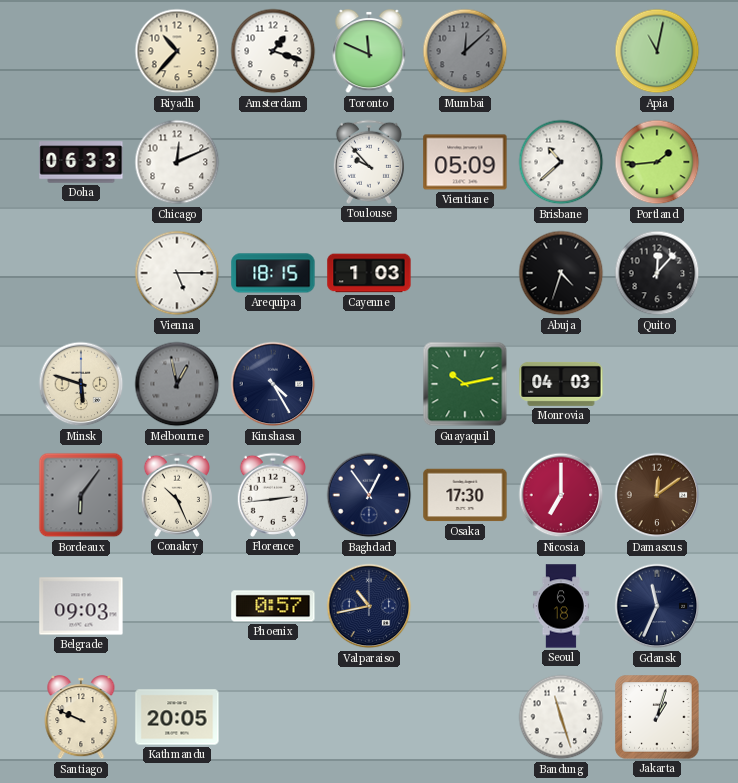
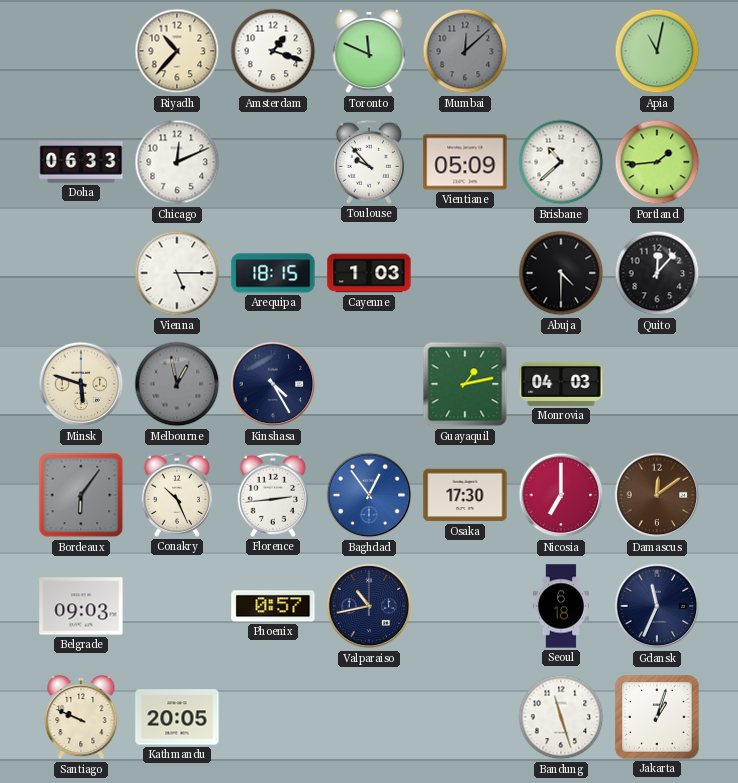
Abuja: 4:33 -> 4:30
Guayaquil: 10:13 -> 1:13
Baghdad dial: navy -> blue
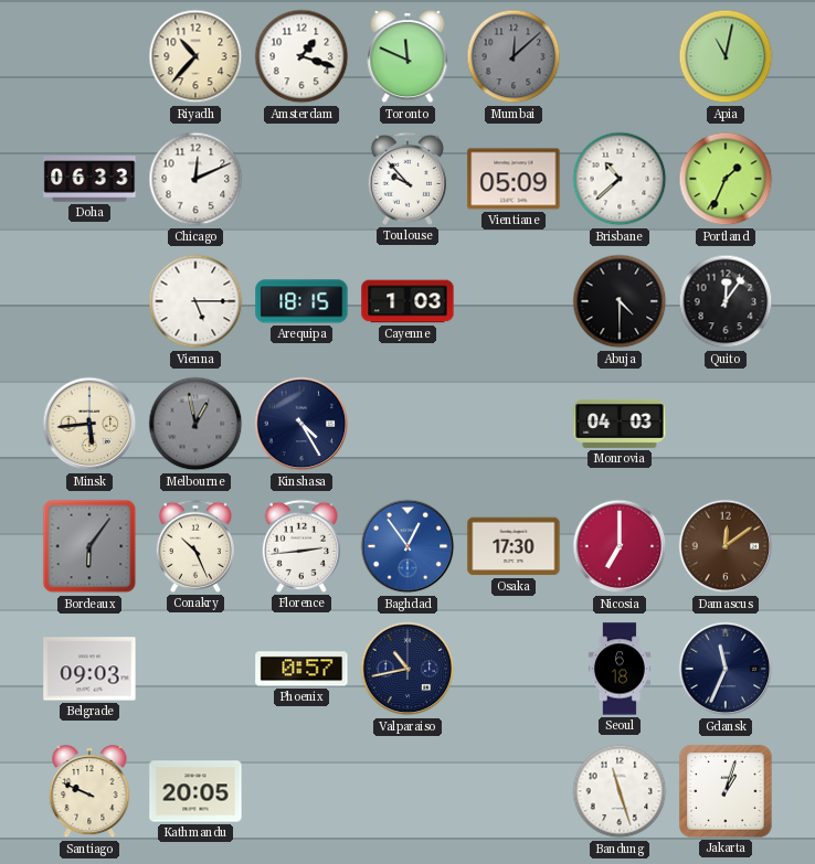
Portland: 1:44 -> 1:34
Quito: 12:07 -> 12:06
Minsk: 5:48 -> 5:44
Guayaquil: 1:13 -> none
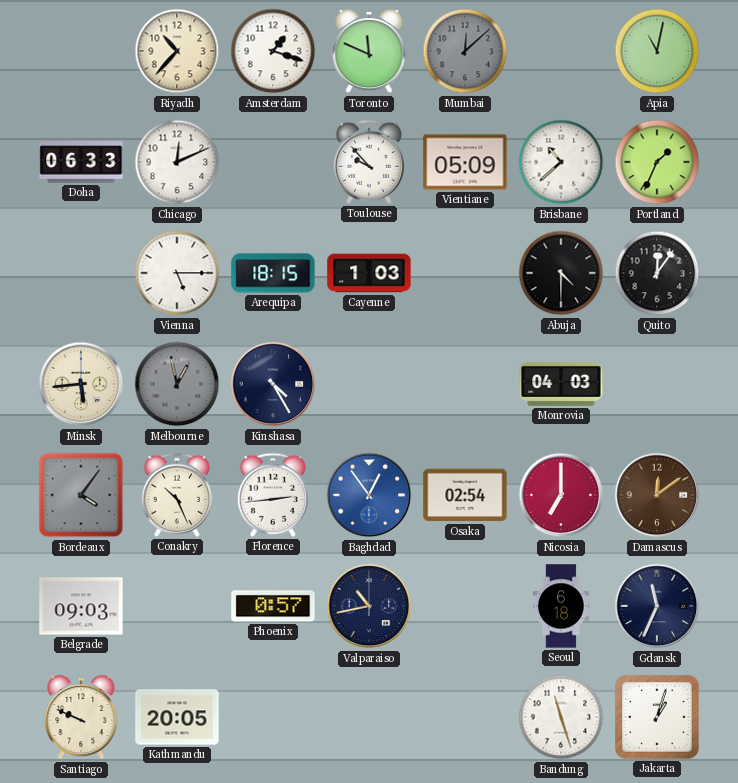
Bordeaux: 6:06 -> 4:06
Osaka: 17:30 -> 02:54
